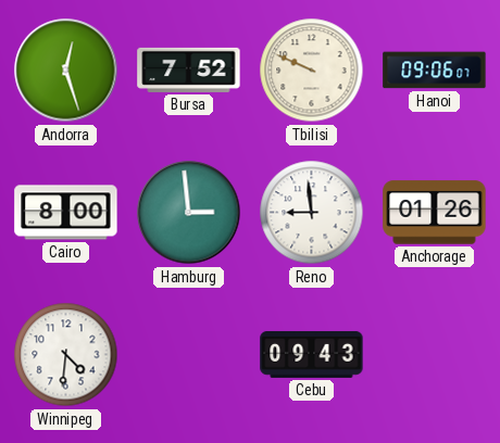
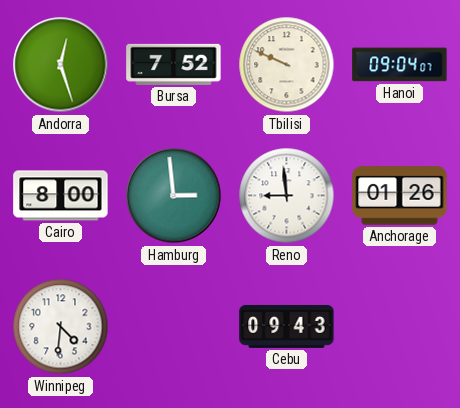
Hanoi: 09:06 -> 09:04
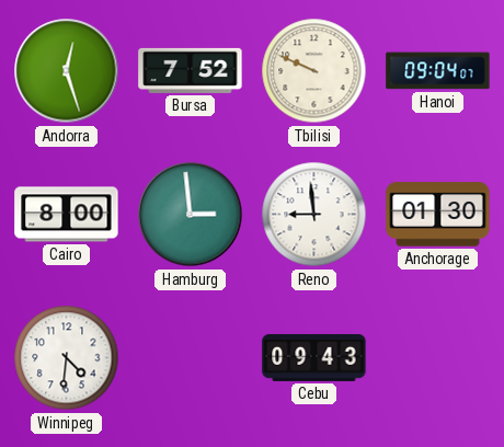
Anchorage: 01:26 -> 01:30
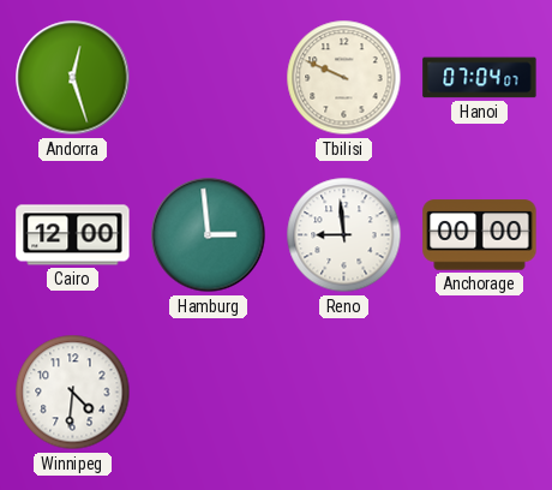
Bursa: 7:52 -> none
Hanoi: 09:04 -> 07:04
Cairo: 8:00 -> 12:00
Anchorage: 01:30 -> 00:00
Cebu: 09:43 -> none
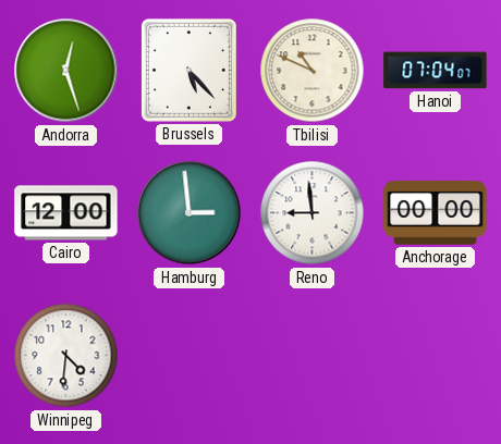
Brussels: none -> 5:23
Tbilisi: 9:49 -> 10:49
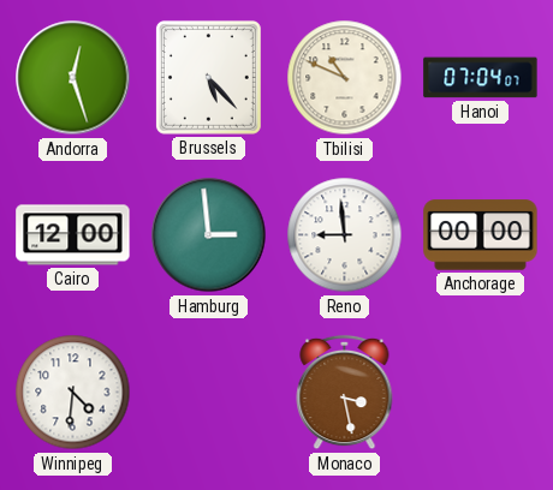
Monaco: none -> 3:28
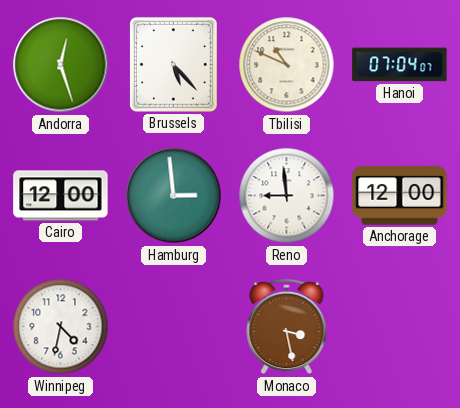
Anchorage: 00:00 -> 12:00
Winnipeg: 4:31 -> 4:32
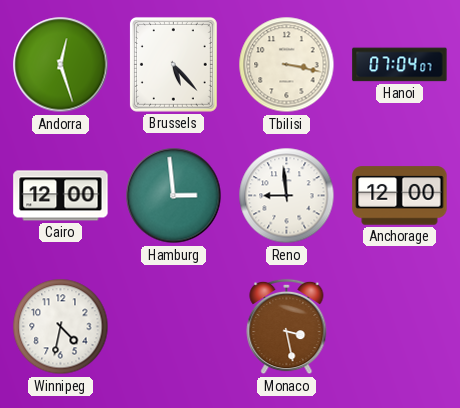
Tbilisi: 10:49 -> 3:17
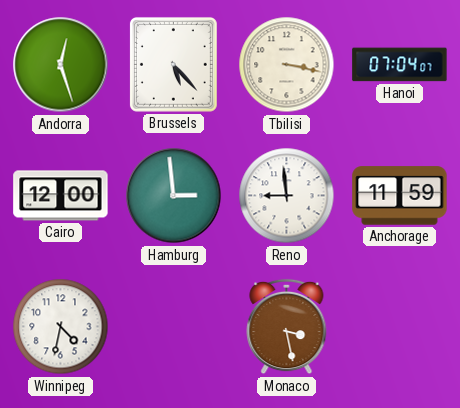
Anchorage: 12:00 -> 11:59
